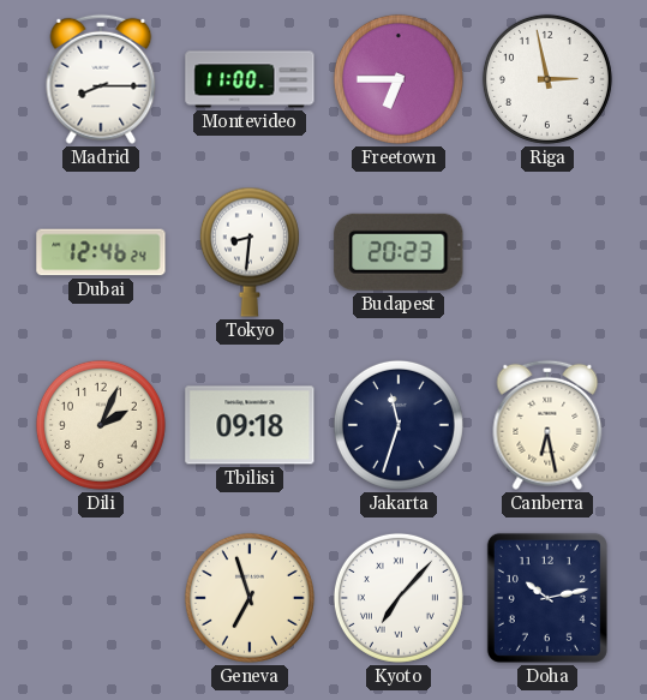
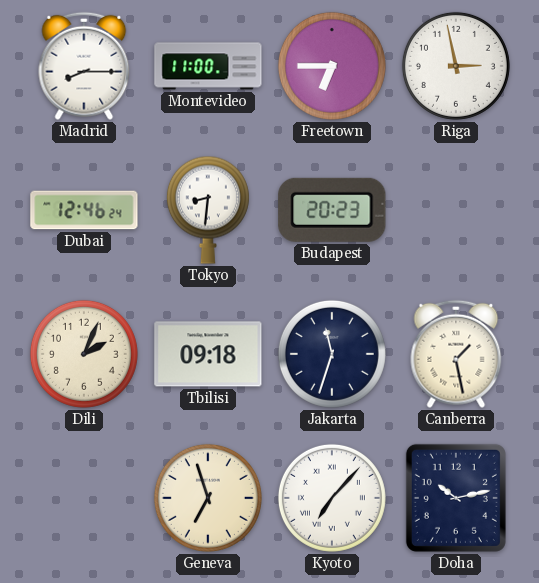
Canberra: 6:28 -> 1:28
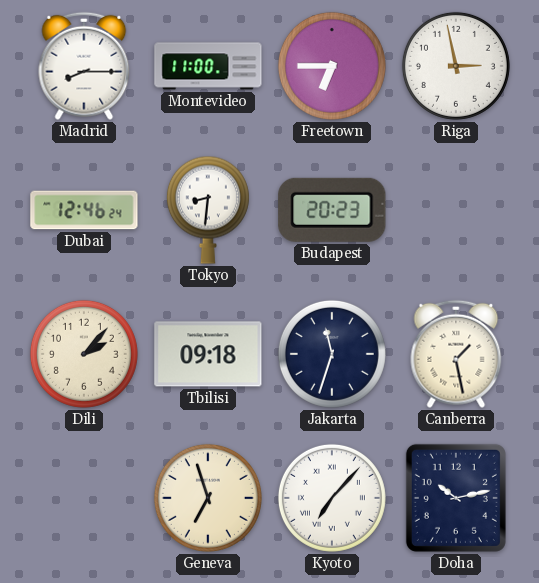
Dili: 2:04 -> 2:07
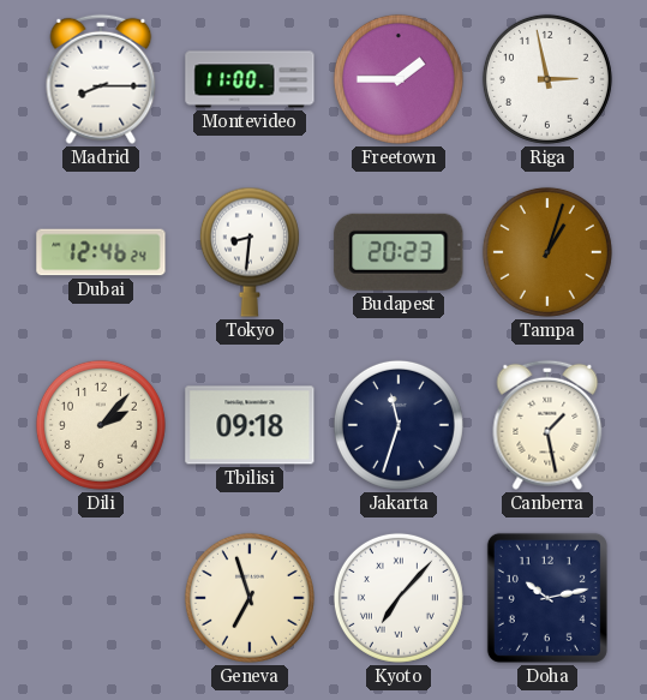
Freetown: 6:45 -> 1:45
Tampa: none -> 1:03
